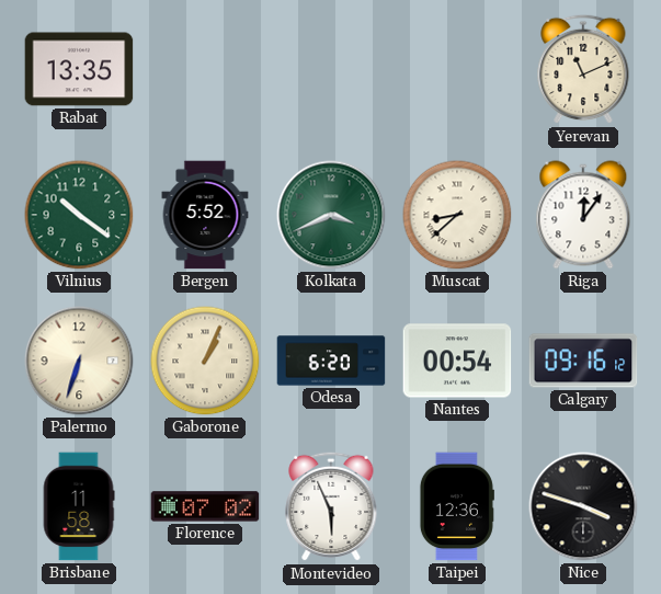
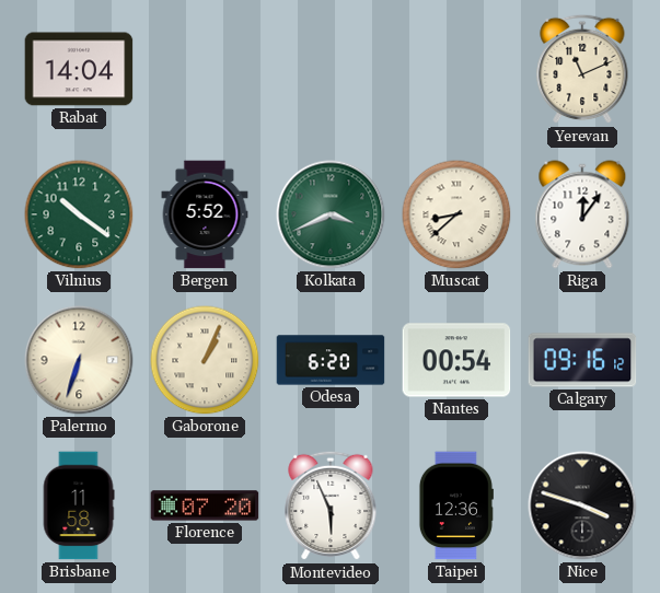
Rabat: 13:35 -> 14:04
Florence: 07:02 -> 07:20
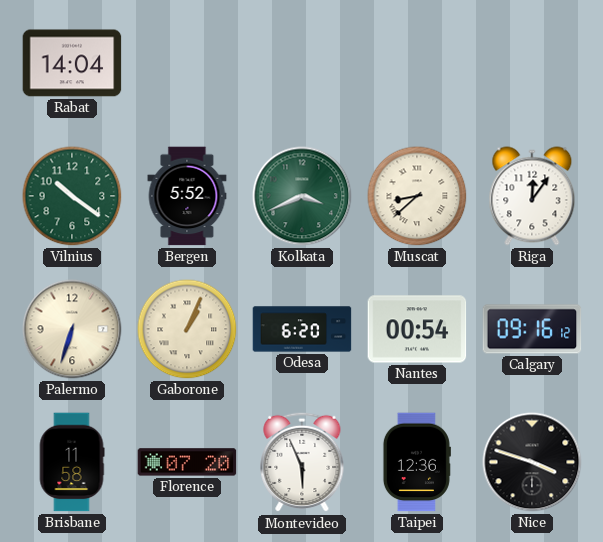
Yerevan: 11:11 -> none
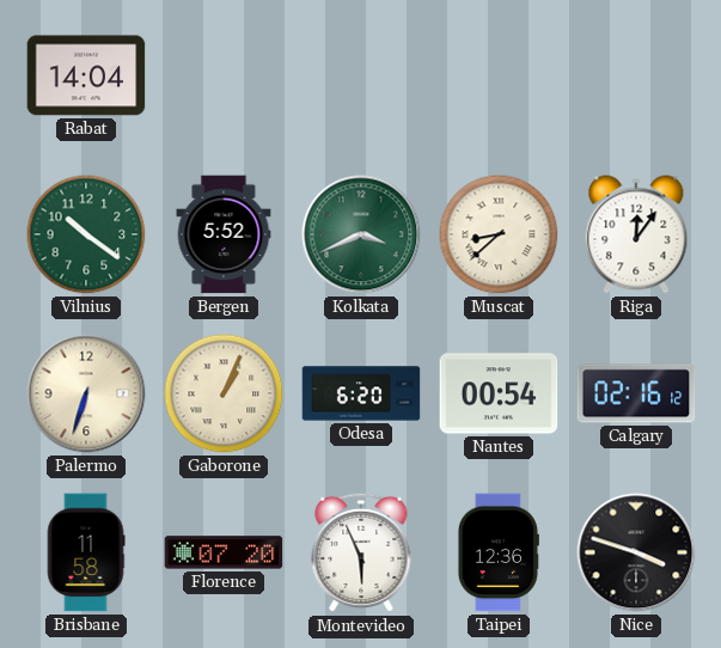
Calgary: 09:16 -> 02:16
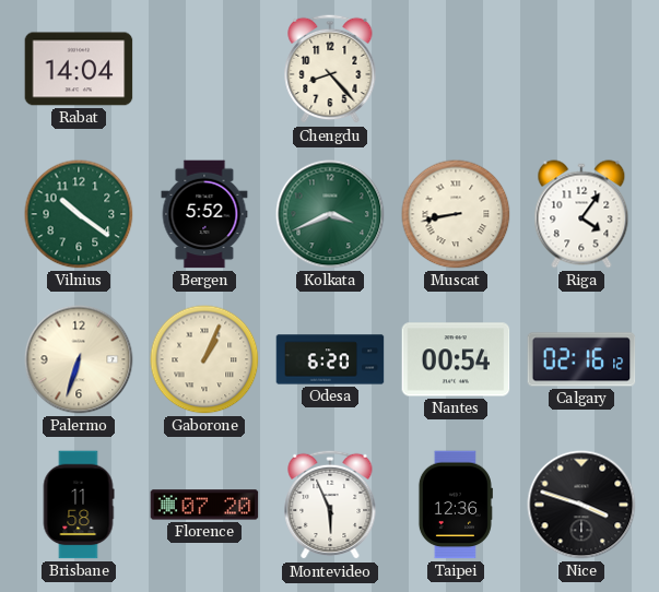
Chengdu: none -> 8:23
Muscat: 8:38 -> 8:43
Riga: 12:06 -> 4:06
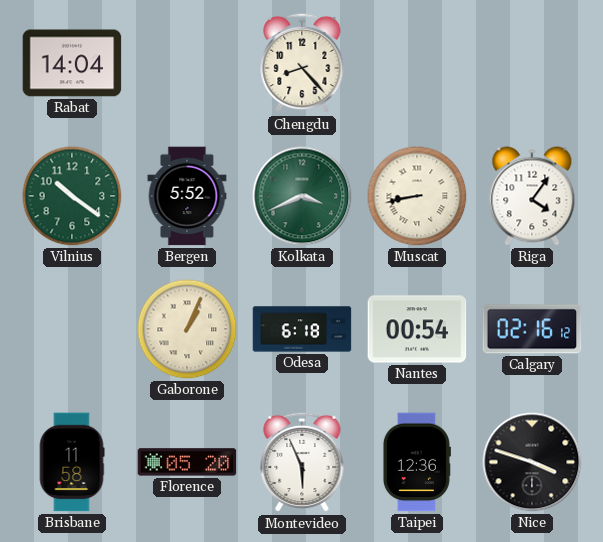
Palermo: 6:33 -> none
Odesa: 6:20 -> 6:18
Florence: 07:20 -> 05:20
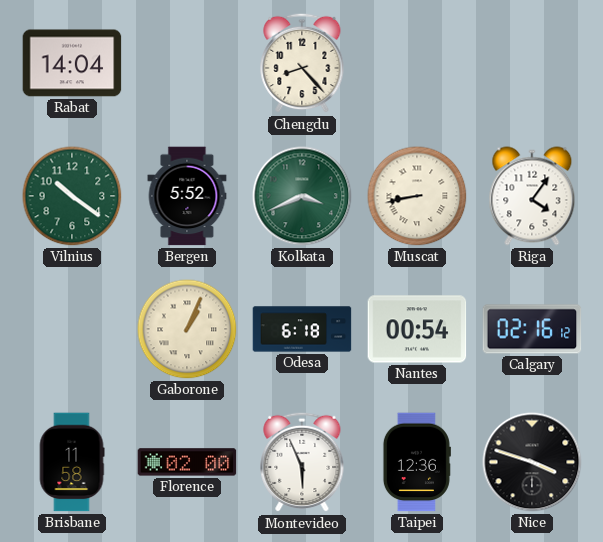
Florence: 05:20 -> 02:00
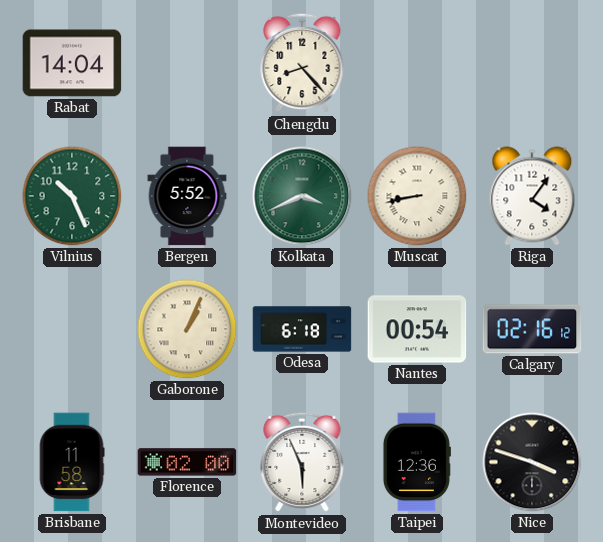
Vilnius: 10:21 -> 10:26
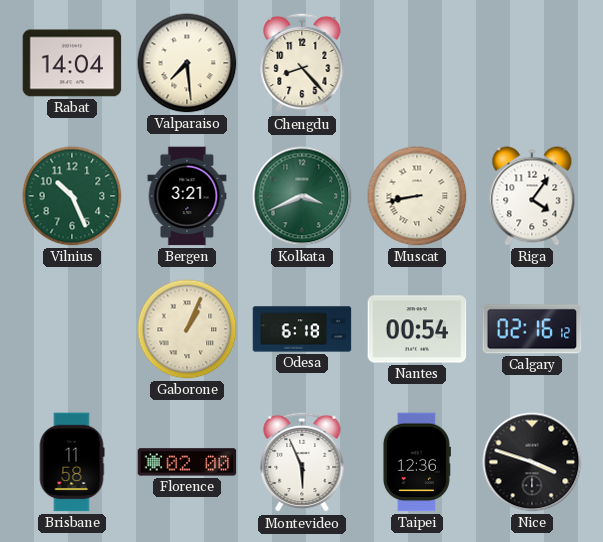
Valparaiso: none -> 7:29
Bergen: 5:52 -> 3:21
